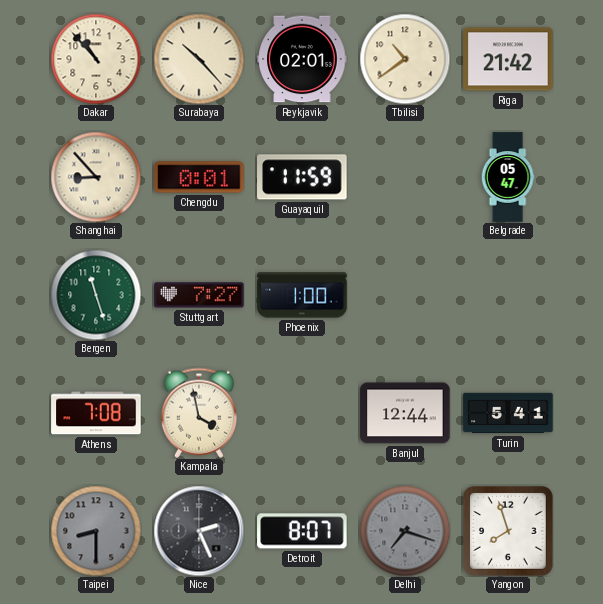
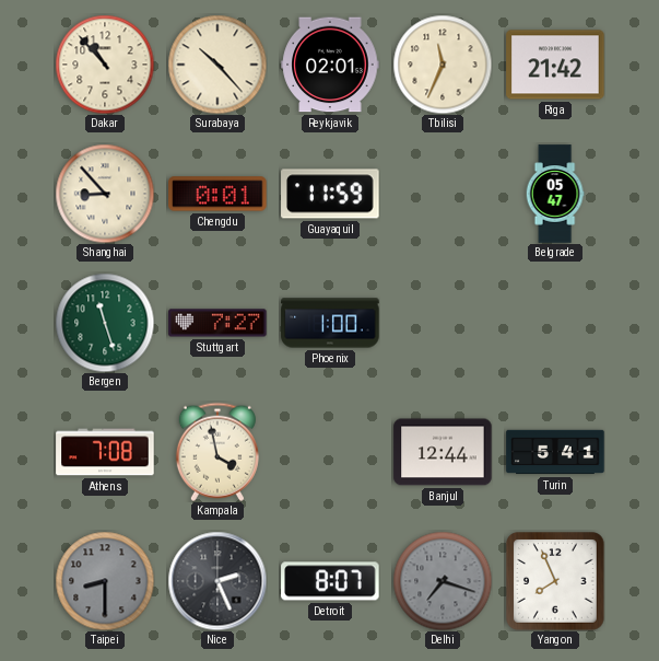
Tbilisi: 10:39 -> 11:34
Yangon: 7:57 -> 7:56
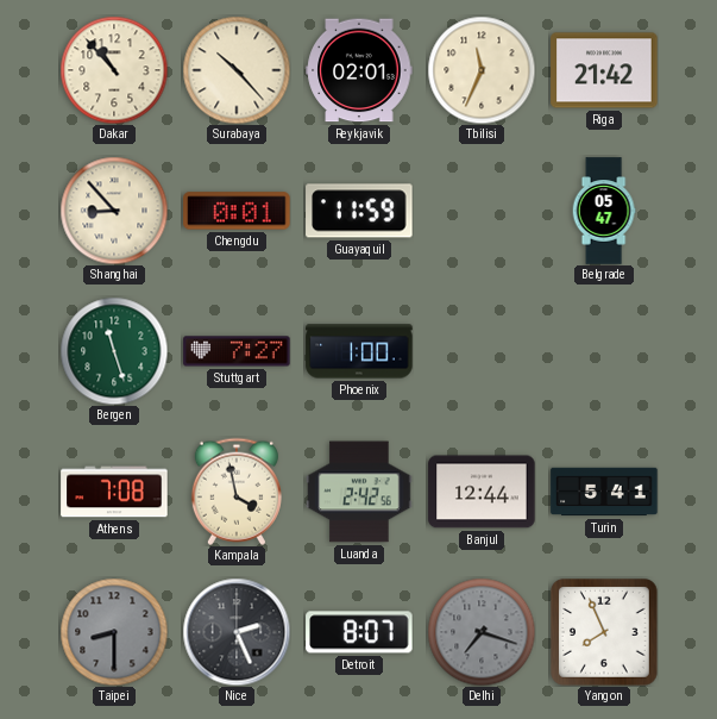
Luanda: none -> 2:42
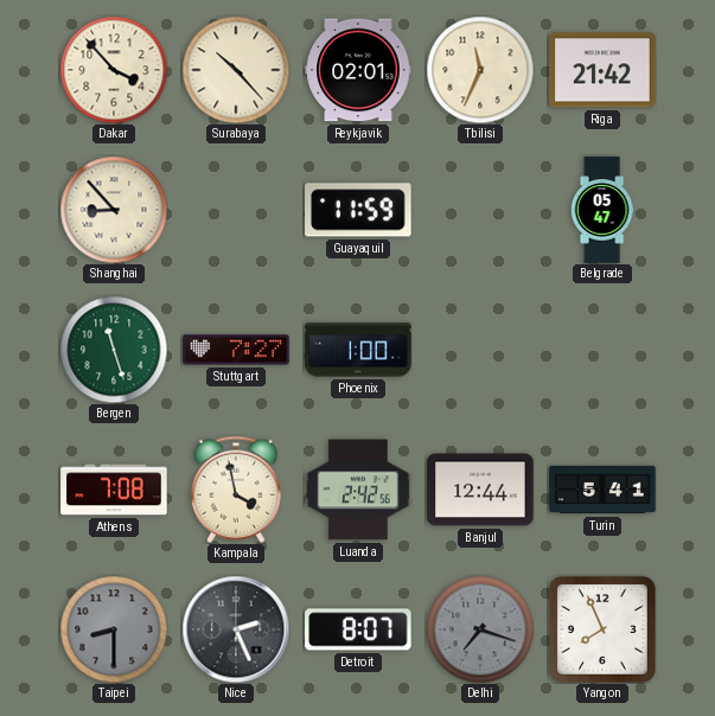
Dakar: 10:53 -> 3:53
Chengdu: 0:01 -> none
